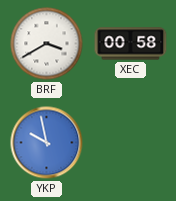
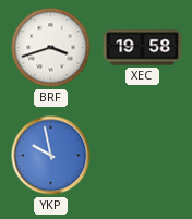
BRF: 3:40 -> 3:42
XEC: 00:58 -> 19:58
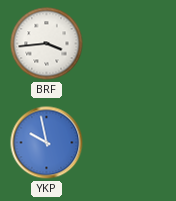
BRF: 3:42 -> 3:44
XEC: 19:58 -> none
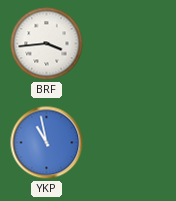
YKP: 9:58 -> 10:58
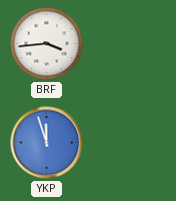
YKP: 10:58 -> 11:57
